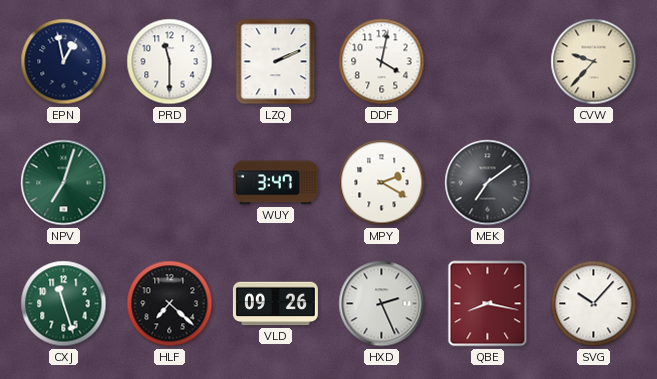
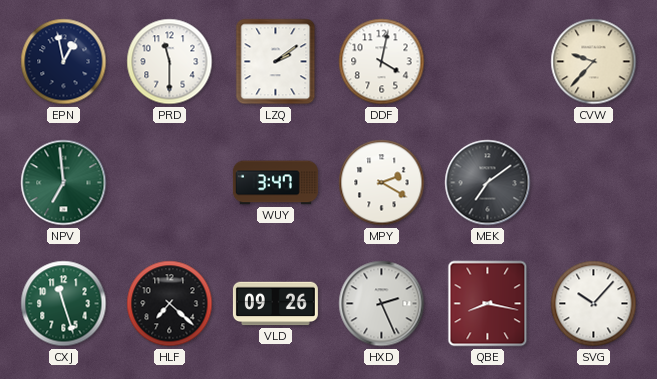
LZQ: 2:11 -> 2:09
NPV: 7:03 -> 6:59
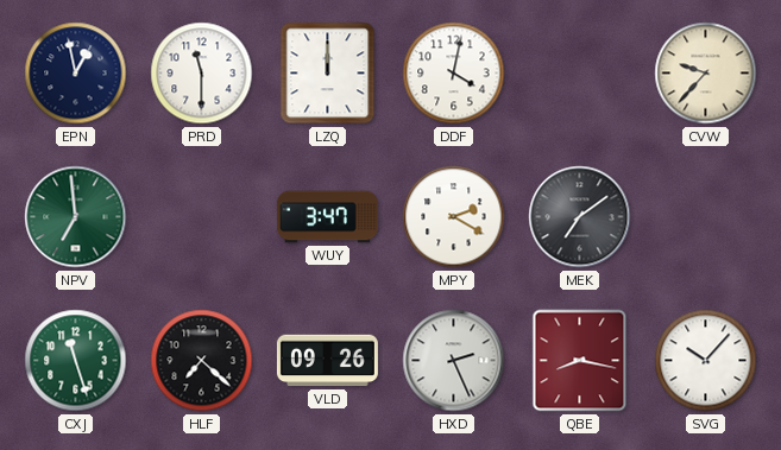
LZQ: 2:09 -> 12:00
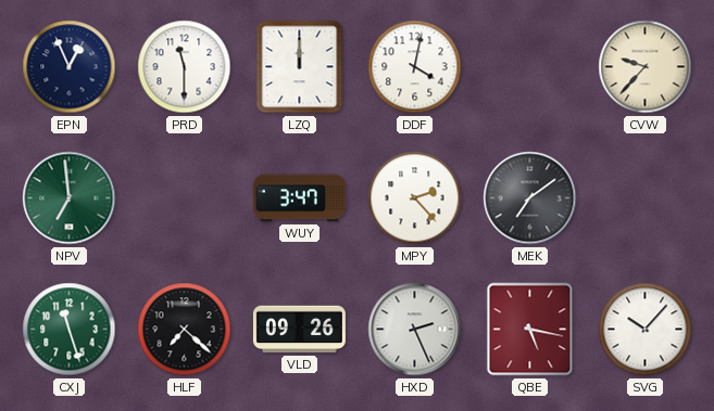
EPN: 12:58 -> 12:56
MPY: 2:20 -> 2:23
QBE: 8:17 -> 5:17
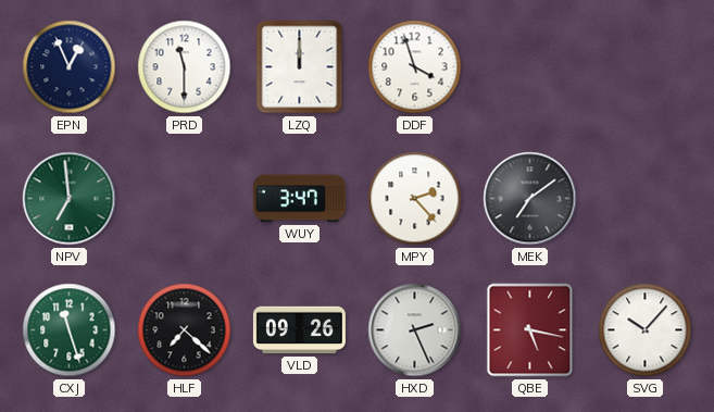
DDF: 4:02 -> 3:57
CVW: 9:37 -> none
